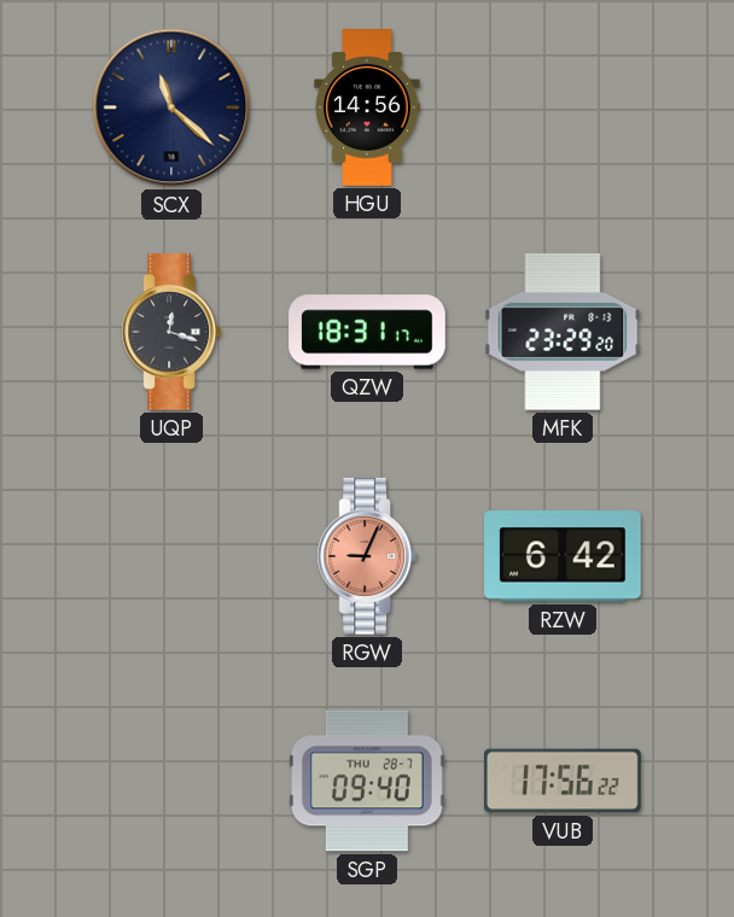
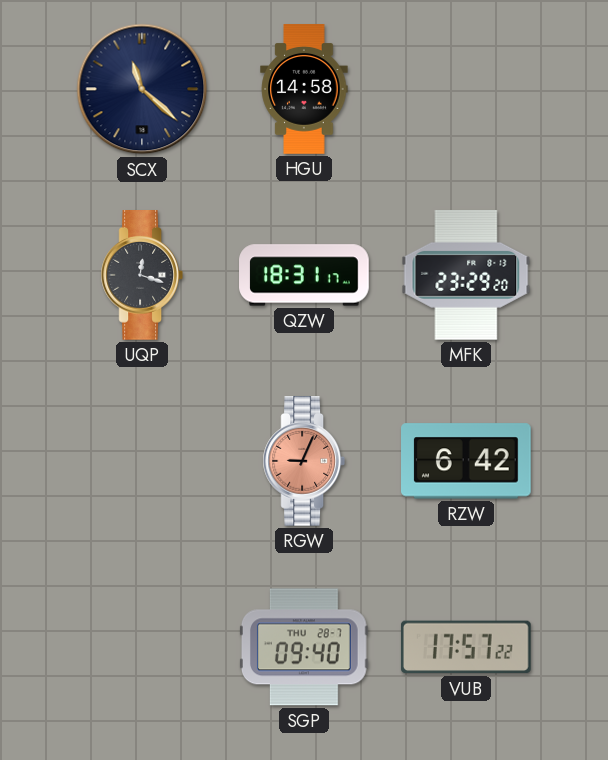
HGU: 14:56 -> 14:58
VUB: 17:56 -> 17:57
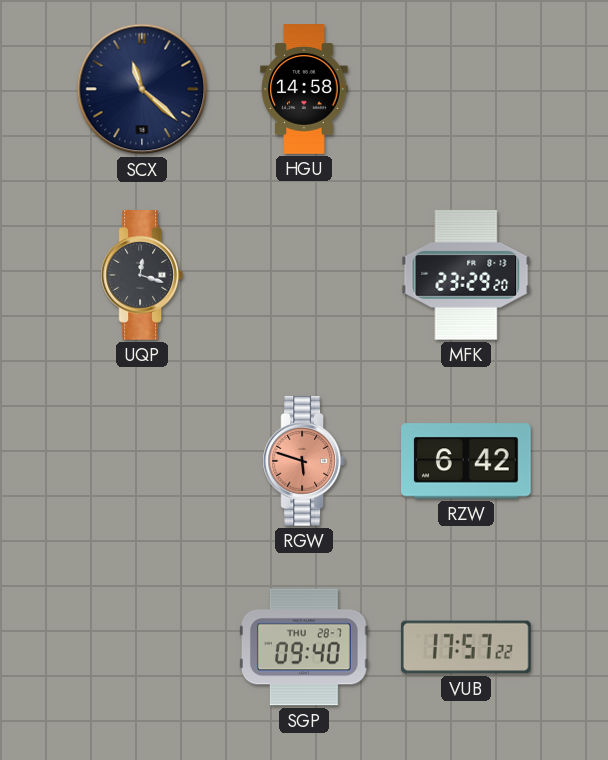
QZW: 18:31 -> none
RGW: 9:04 -> 5:48
